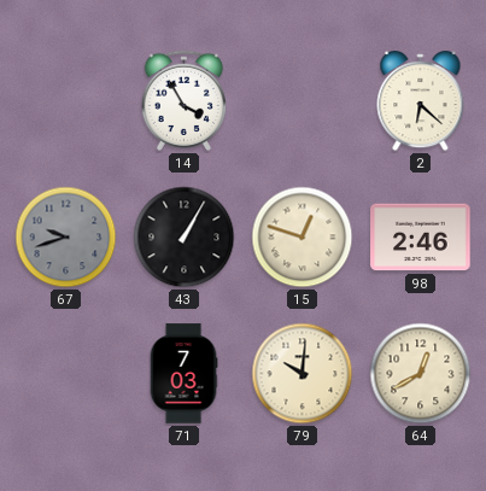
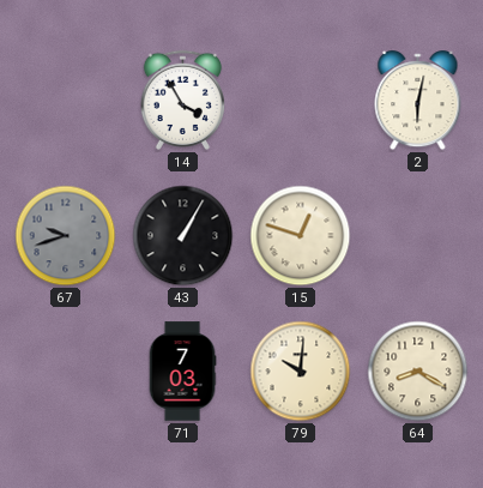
2: 6:22 -> 6:02
98: 2:46 -> none
64: 12:40 -> 8:20
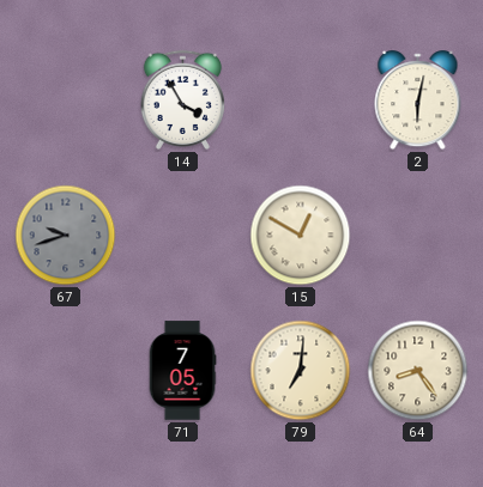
43: 1:05 -> none
15: 12:48 -> 12:50
71: 7:03 -> 7:05
79: 10:01 -> 7:01
64: 8:20 -> 8:24
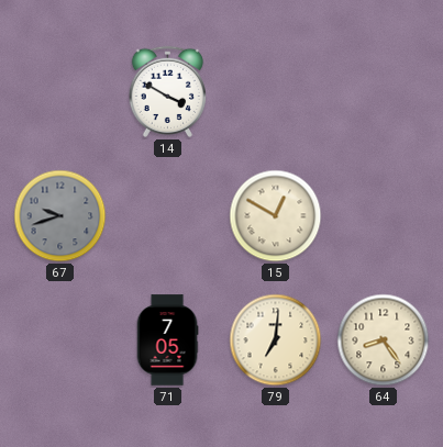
14: 3:55 -> 3:50
2: 6:02 -> none
